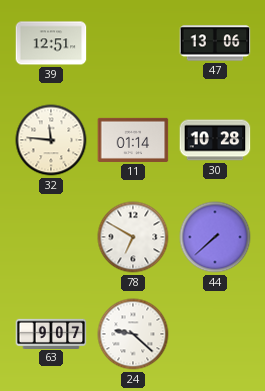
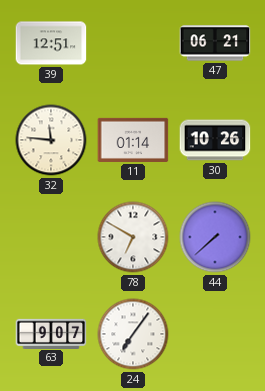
47: 13:06 -> 06:21
30: 10:28 -> 10:26
24: 9:22 -> 7:06
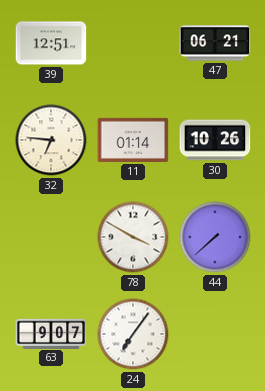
32: 11:46 -> 6:46
78: 6:50 -> 3:50
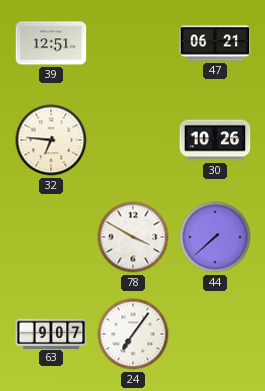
11: 01:14 -> none
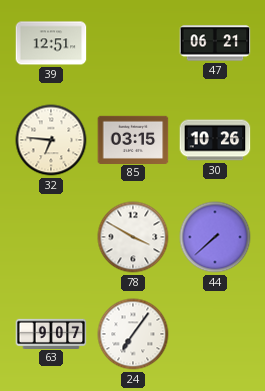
85: none -> 03:15
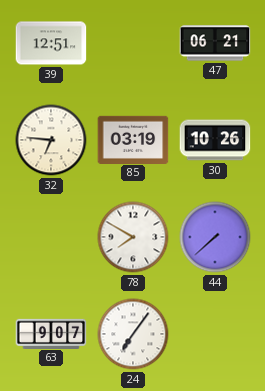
85: 03:15 -> 03:19
78: 3:50 -> 7:50
